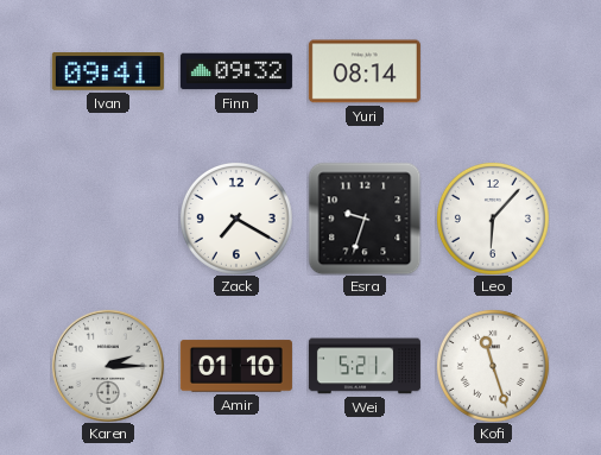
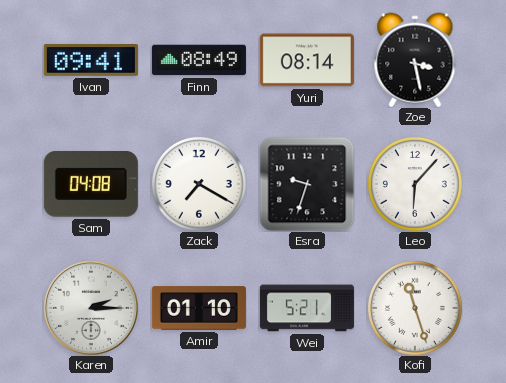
Finn: 09:32 -> 08:49
Zoe: none -> 3:28
Sam: none -> 04:08
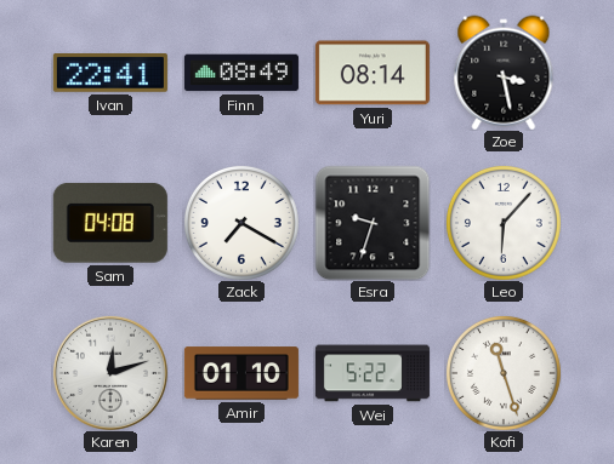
Ivan: 09:41 -> 22:41
Karen: 2:15 -> 12:12
Wei: 5:21 -> 5:22
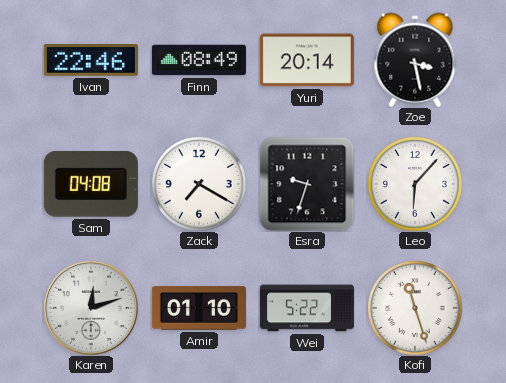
Ivan: 22:41 -> 22:46
Yuri: 08:14 -> 20:14
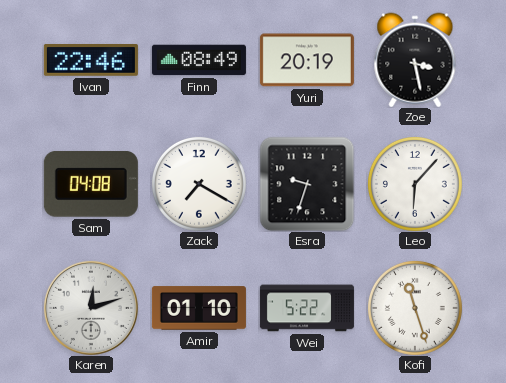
Yuri: 20:14 -> 20:19
